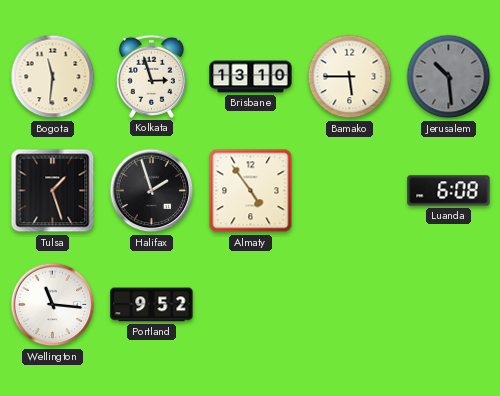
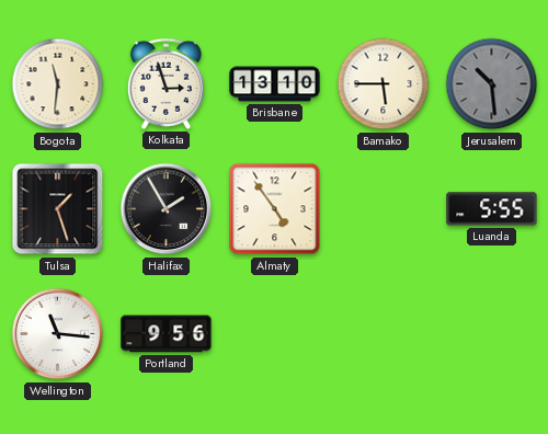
Halifax: 1:57 -> 1:55
Luanda: 6:08 -> 5:55
Portland: 9:52 -> 9:56
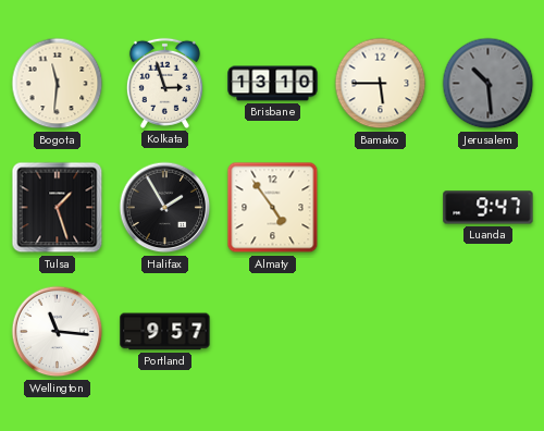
Luanda: 5:55 -> 9:47
Portland: 9:56 -> 9:57
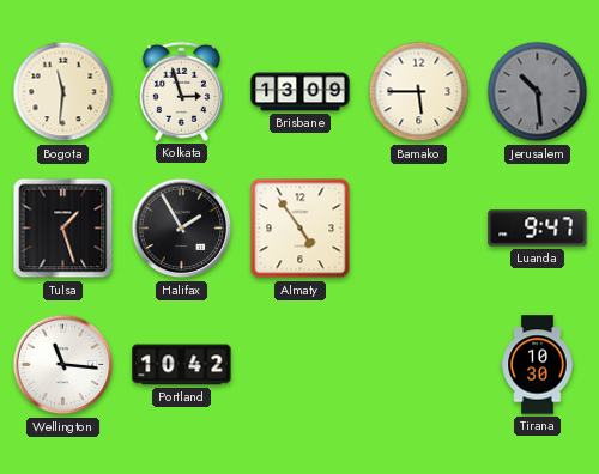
Brisbane: 13:10 -> 13:09
Portland: 9:57 -> 10:42
Tirana: none -> 10:30
